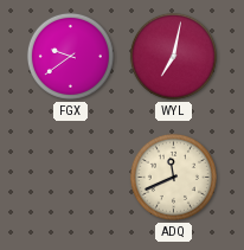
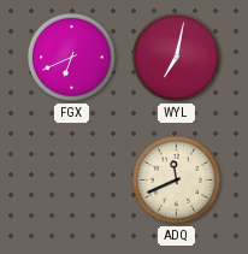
FGX: 9:39 -> 6:41
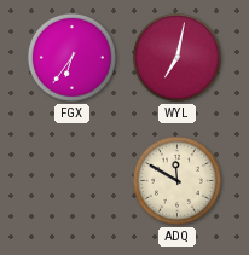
FGX: 6:41 -> 6:36
ADQ: 11:41 -> 11:50
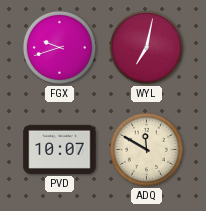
FGX: 6:36 -> 9:42
PVD: none -> 10:07
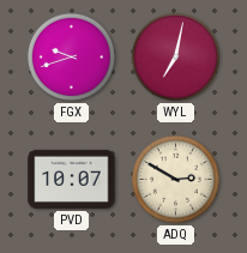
ADQ: 11:50 -> 2:50
